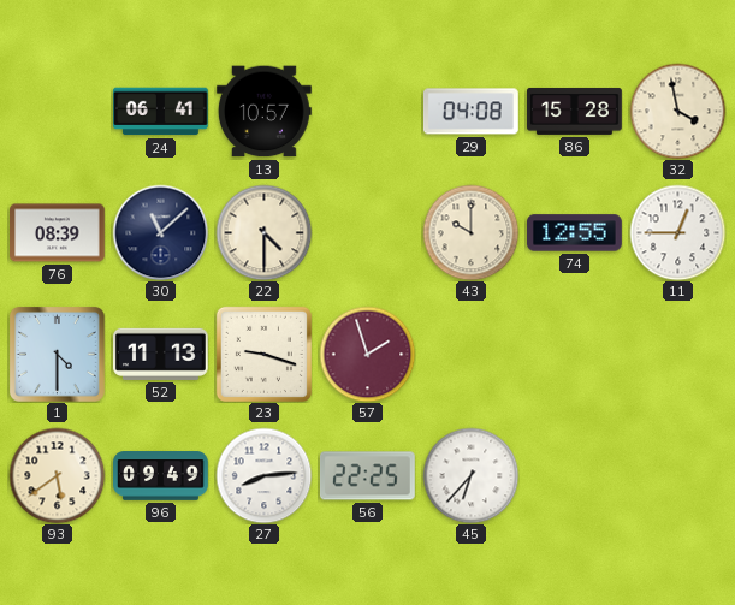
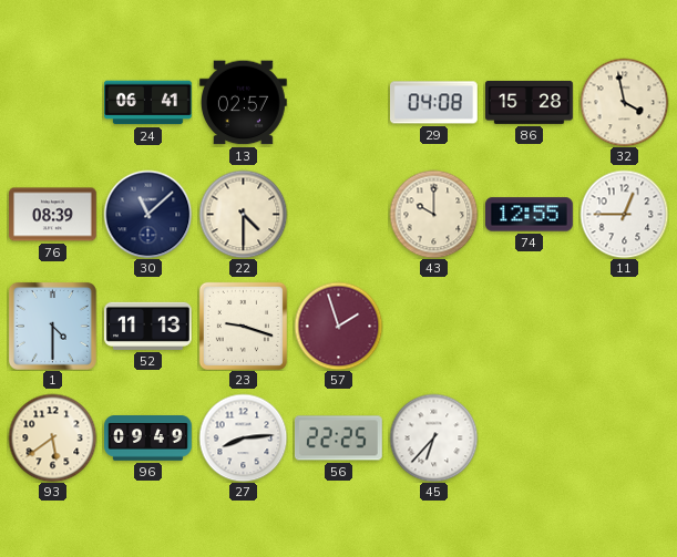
13: 10:57 -> 02:57
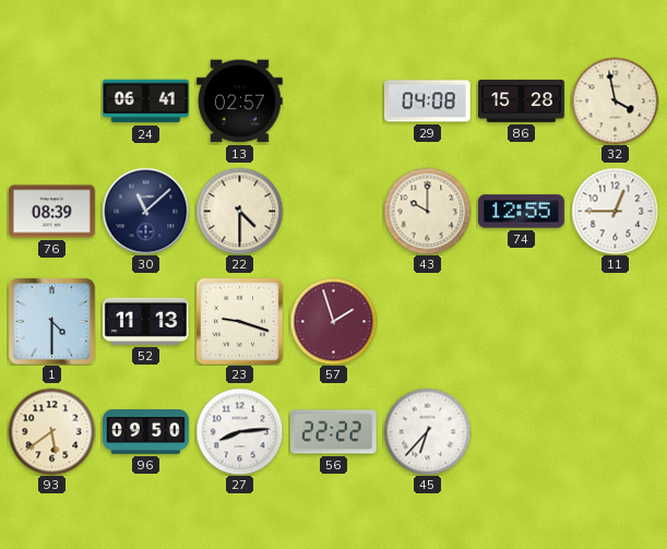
96: 09:49 -> 09:50
56: 22:25 -> 22:22
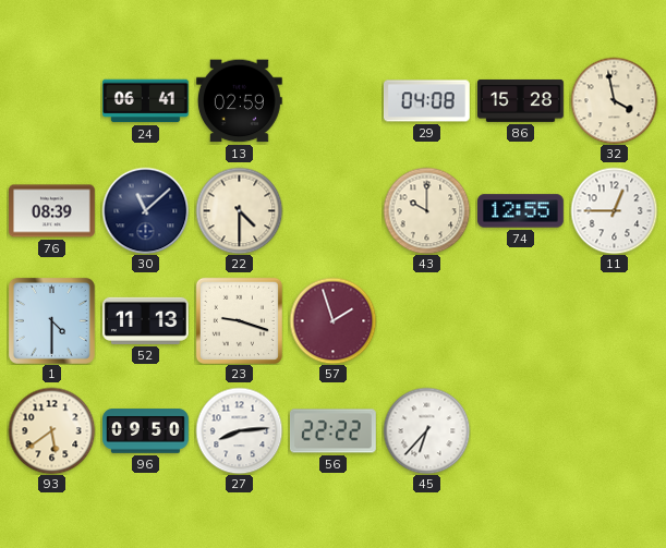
13: 02:57 -> 02:59
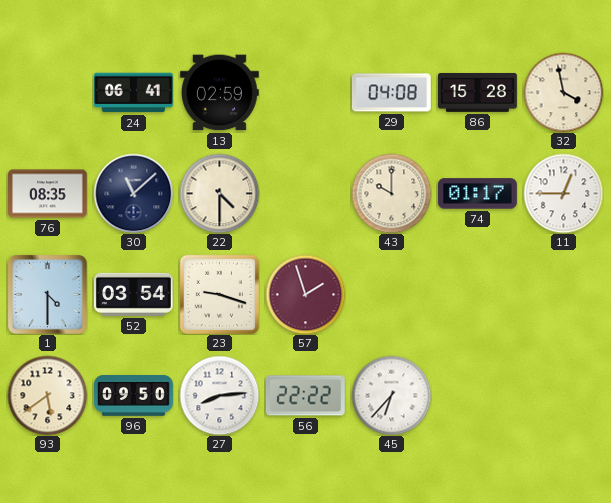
76: 08:39 -> 08:35
74: 12:55 -> 01:17
52: 11:13 -> 03:54
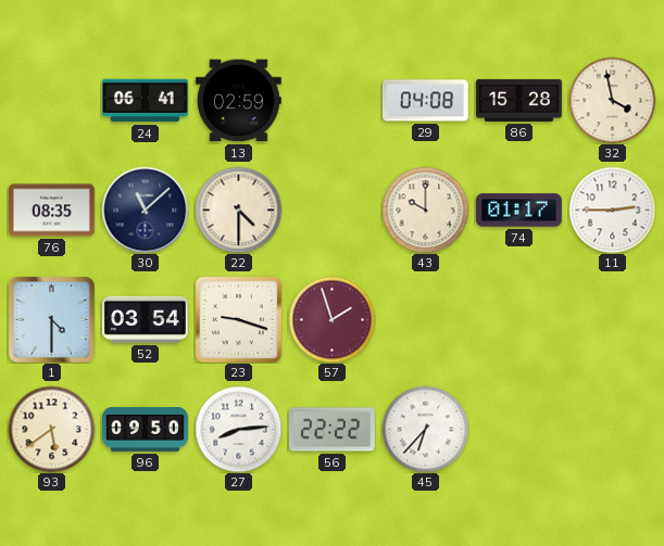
11: 12:45 -> 2:45
